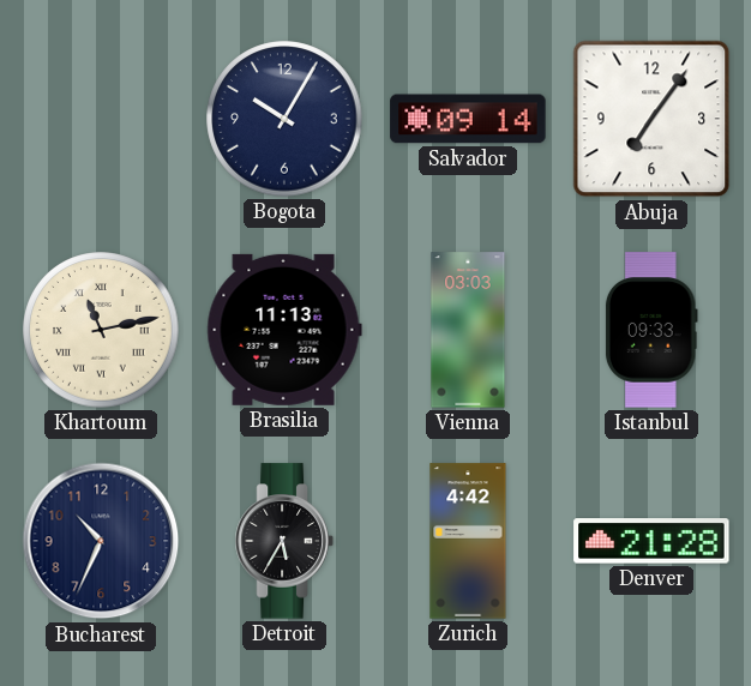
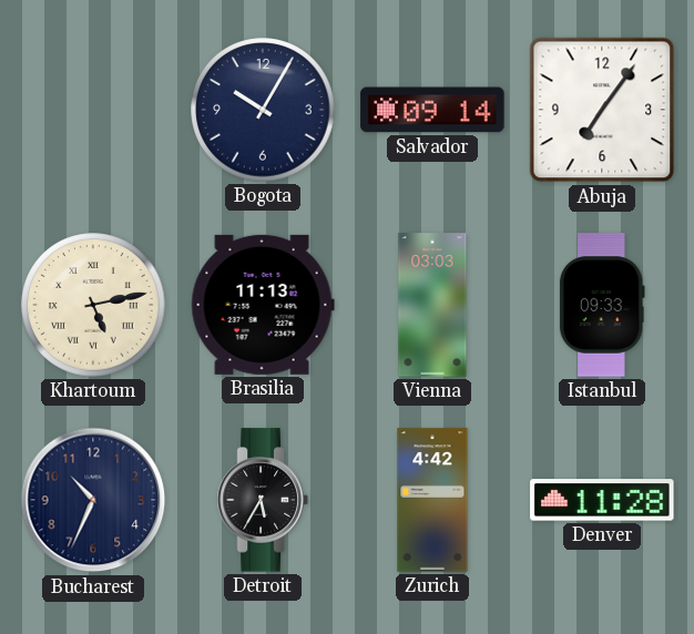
Khartoum: 11:13 -> 5:13
Denver: 21:28 -> 11:28
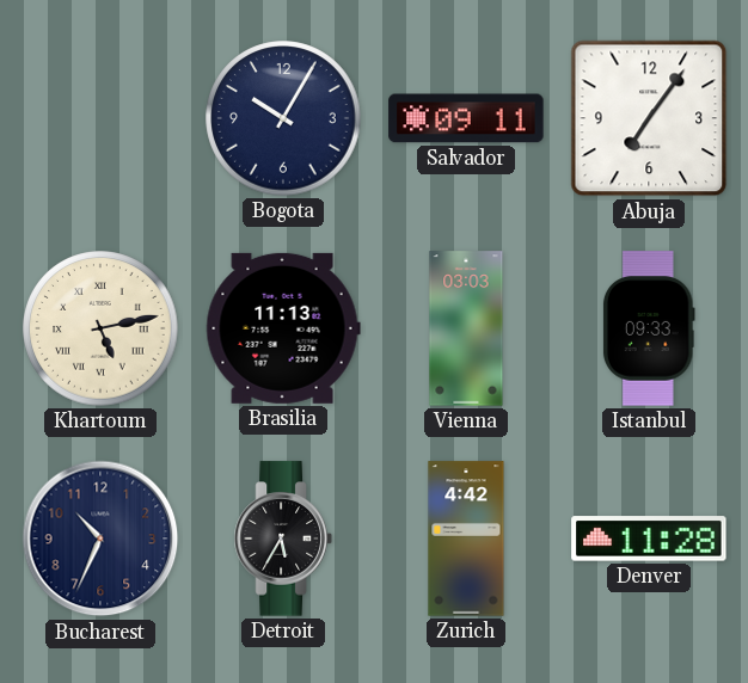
Salvador: 09:14 -> 09:11
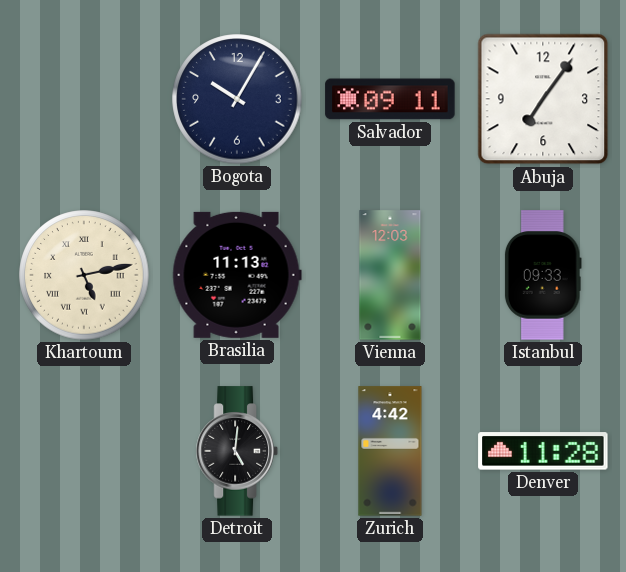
Vienna: 03:03 -> 12:03
Bucharest: 10:34 -> none
Detroit: 5:35 -> 5:01
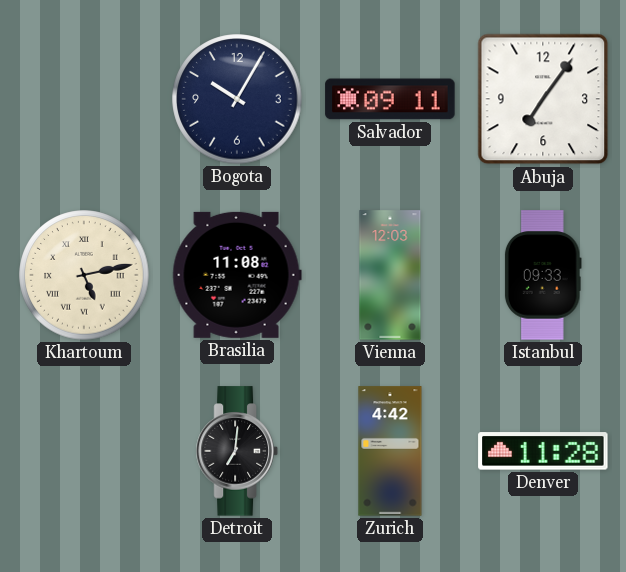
Brasilia: 11:13 -> 11:08
Detroit: 5:01 -> 7:01
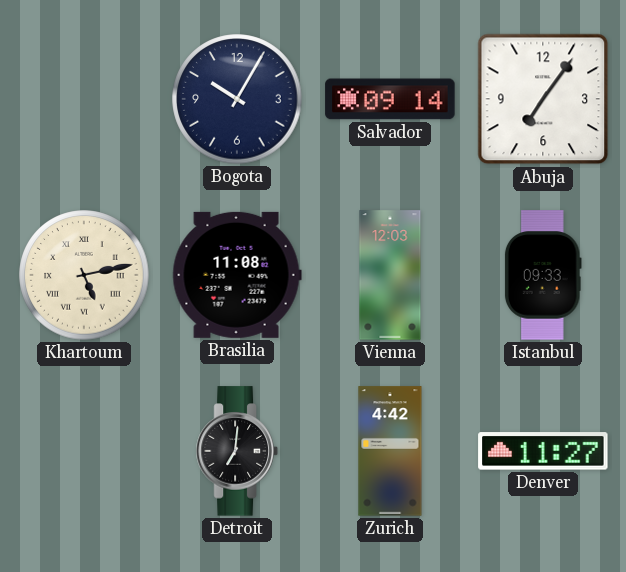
Salvador: 09:11 -> 09:14
Denver: 11:28 -> 11:27
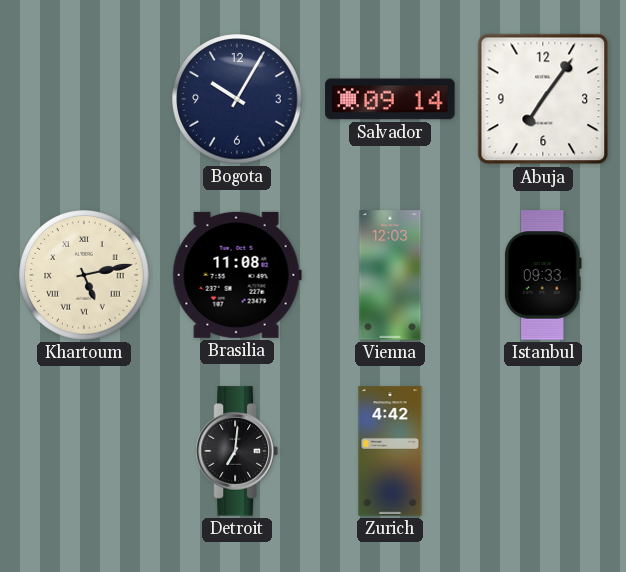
Denver: 11:27 -> none
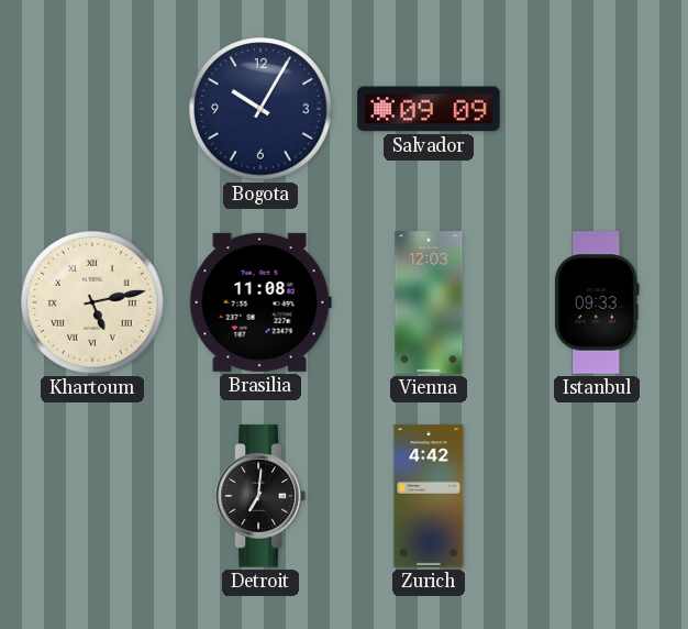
Salvador: 09:14 -> 09:09
Abuja: 7:06 -> none
